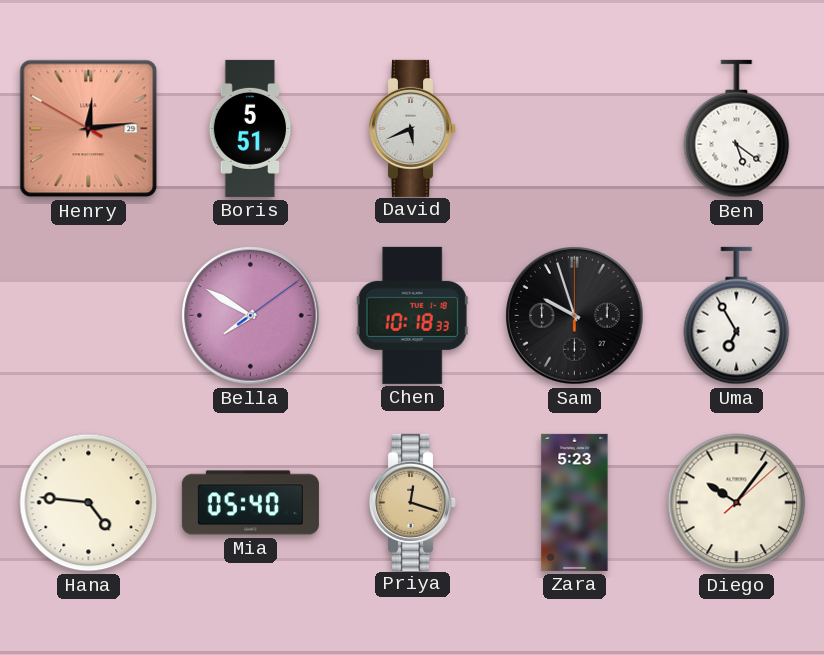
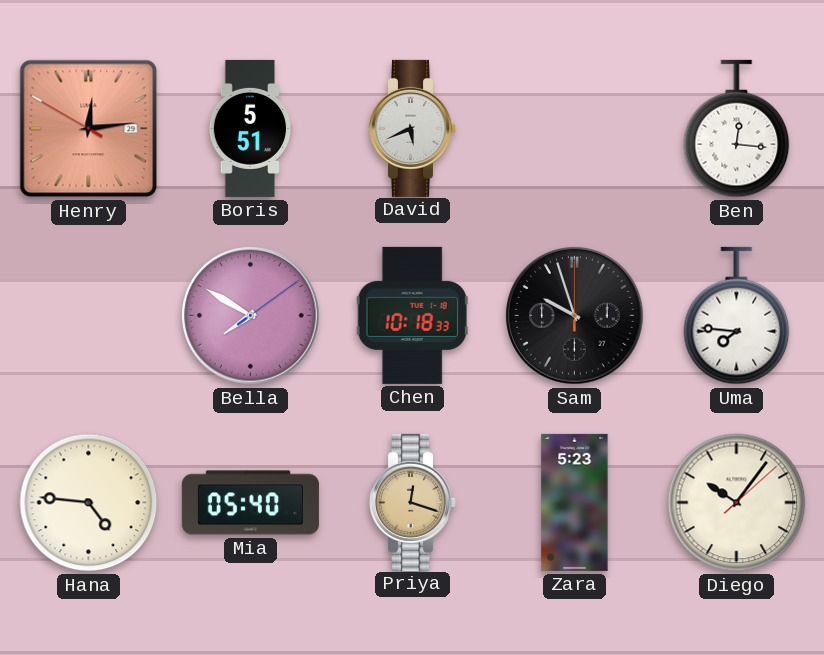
Ben: 5:21 -> 12:16
Uma: 6:55 -> 7:46
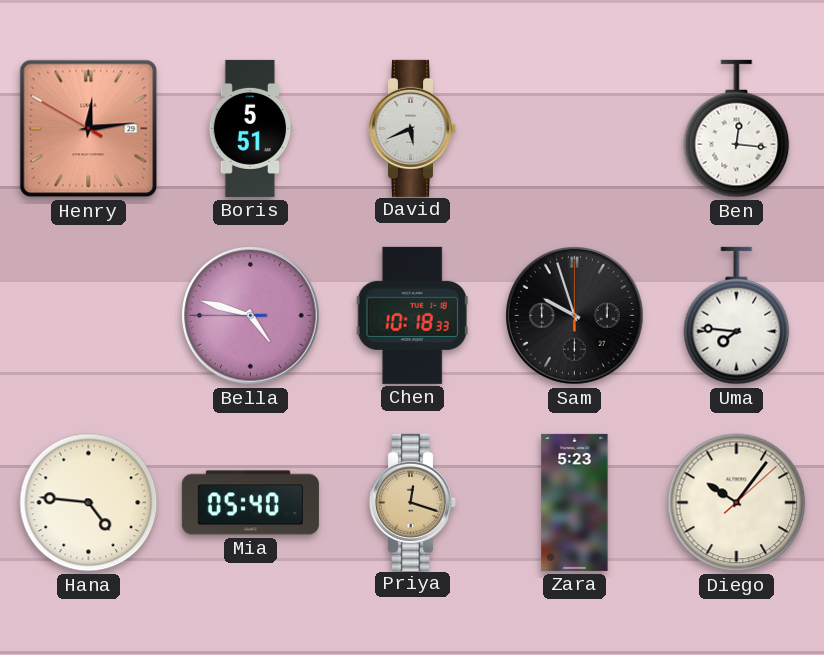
Bella: 7:50 -> 4:47
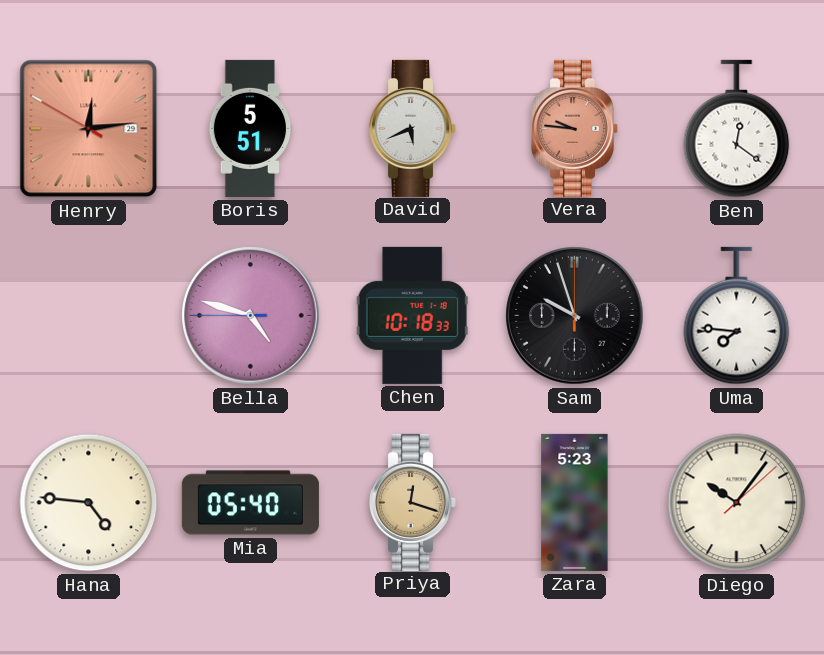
Vera: none -> 9:46
Ben: 12:16 -> 12:21
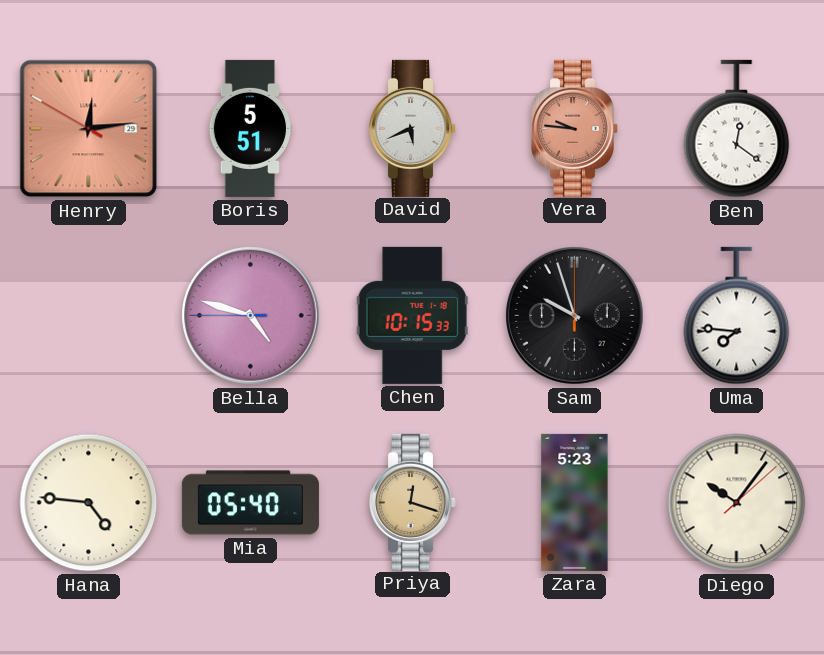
Chen: 10:18 -> 10:15
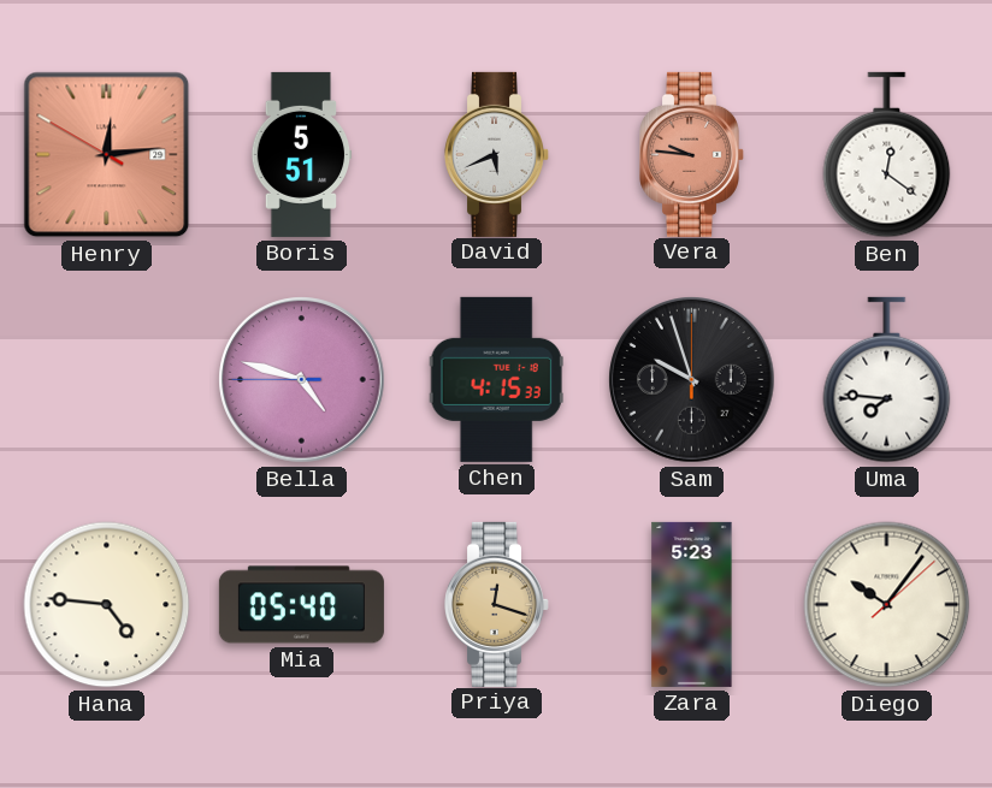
Chen: 10:15 -> 4:15
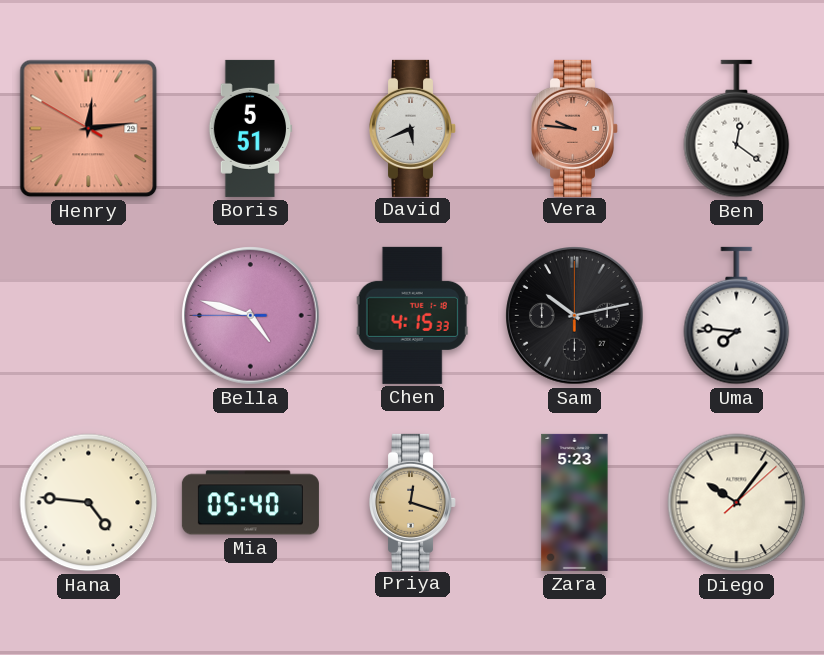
Sam: 9:57 -> 10:13
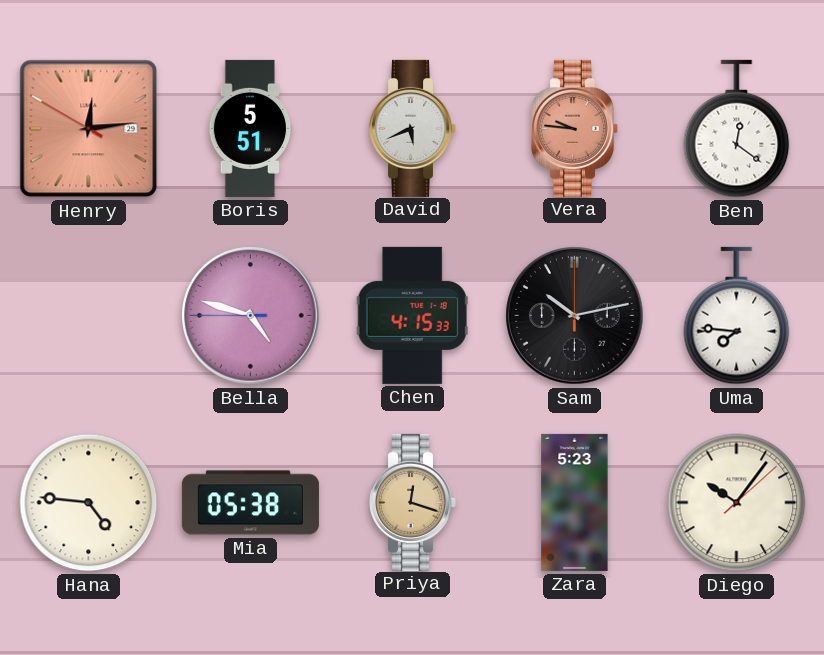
Mia: 05:40 -> 05:38
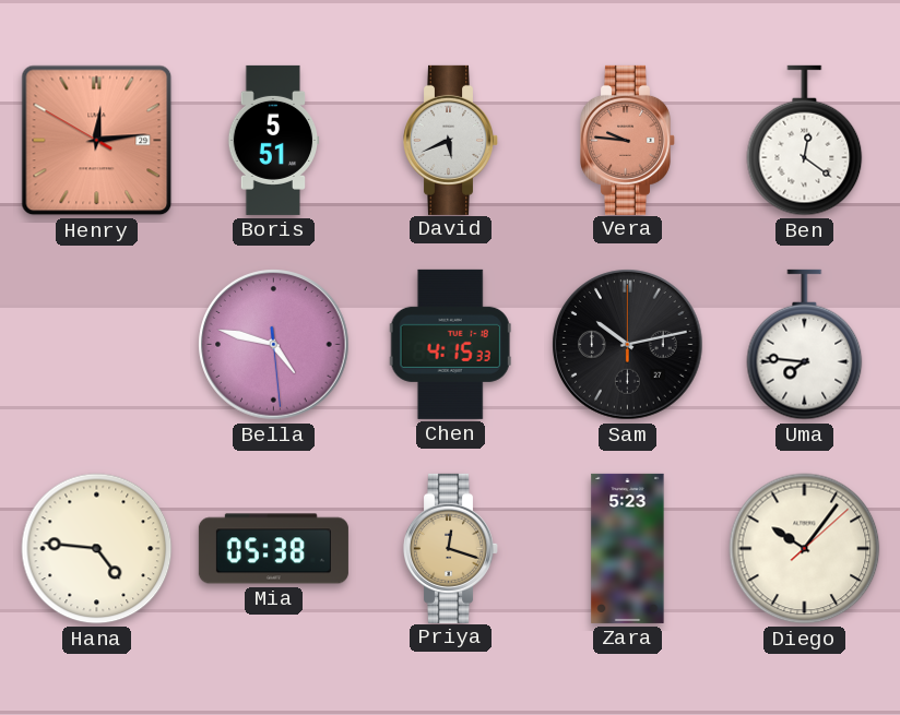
Bella: 4:47:45 -> 4:47:29
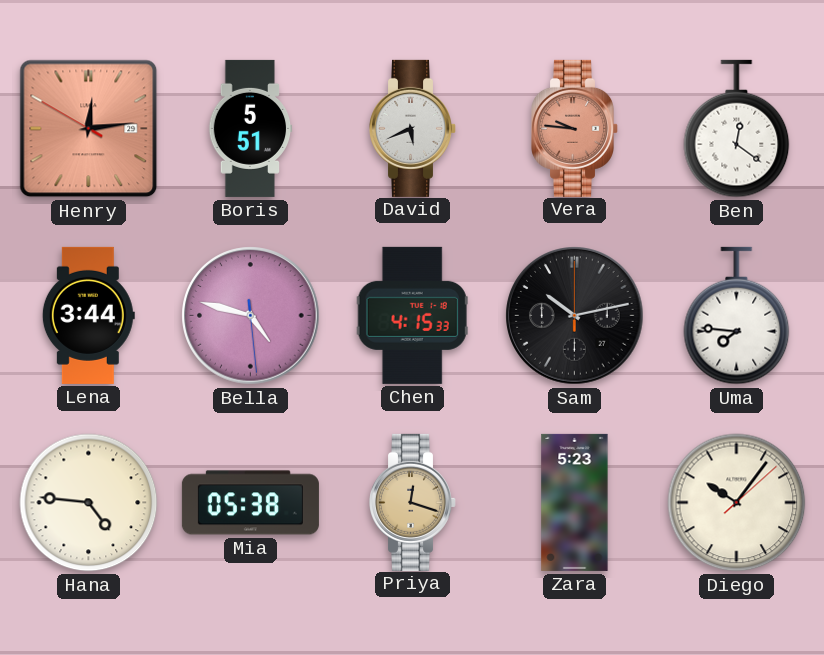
Lena: none -> 3:44
